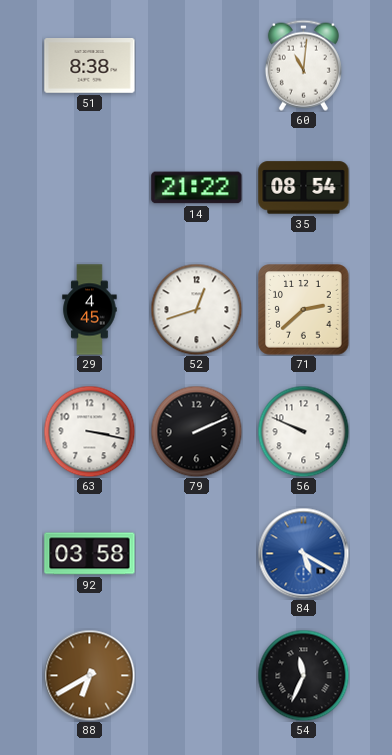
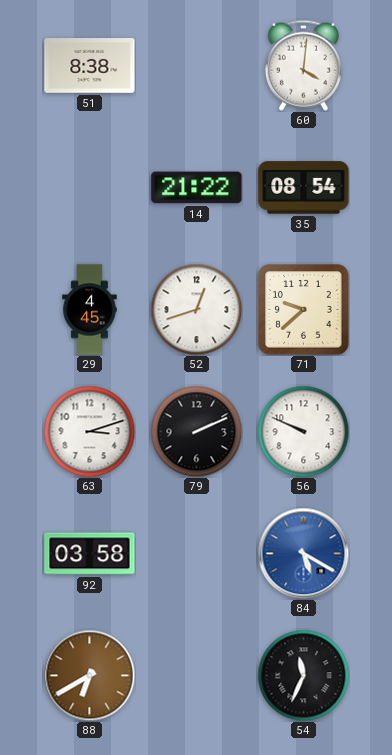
60: 11:01 -> 4:01
71: 2:38 -> 9:38
63: 3:17 -> 3:12
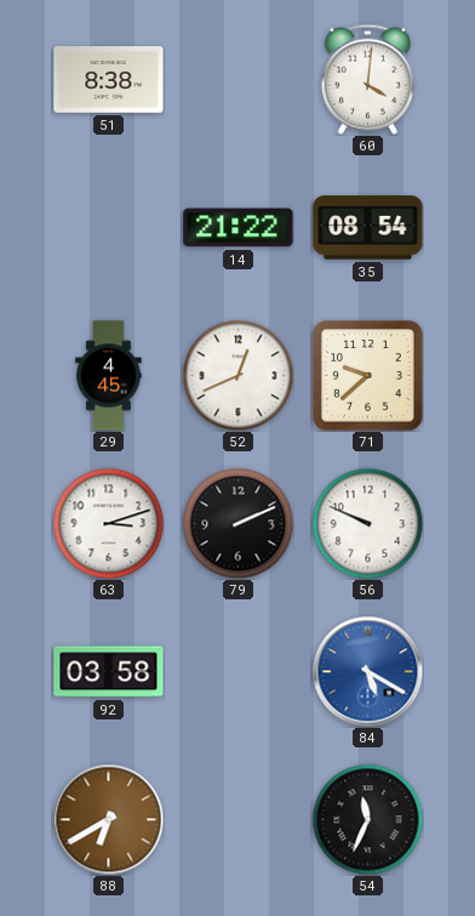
52: 12:42 -> 12:41
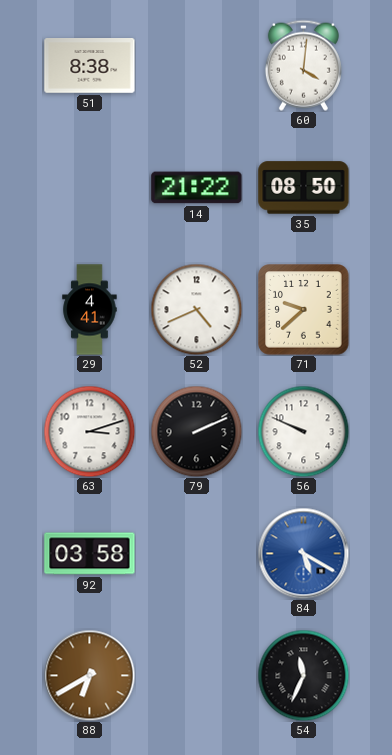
35: 08:54 -> 08:50
29: 4:45 -> 4:41
52: 12:41 -> 4:41
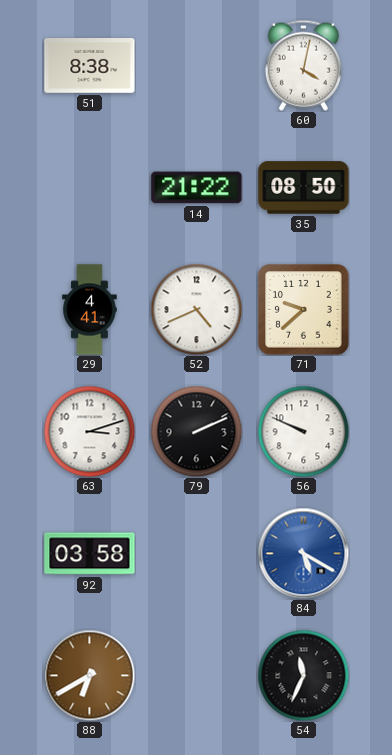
60: 4:01 -> 4:02
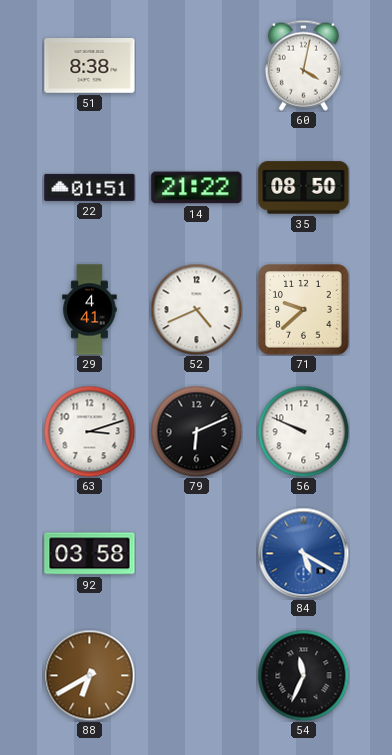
22: none -> 01:51
79: 2:11 -> 6:11
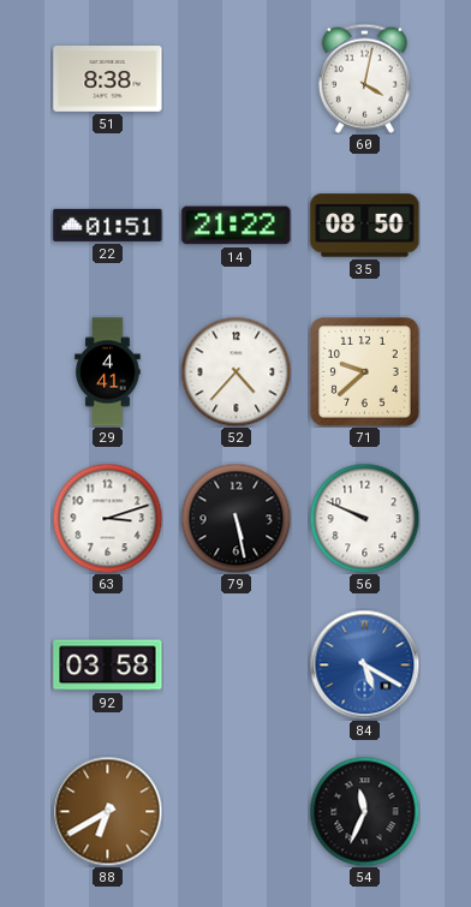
52: 4:41 -> 4:37
79: 6:11 -> 5:28
